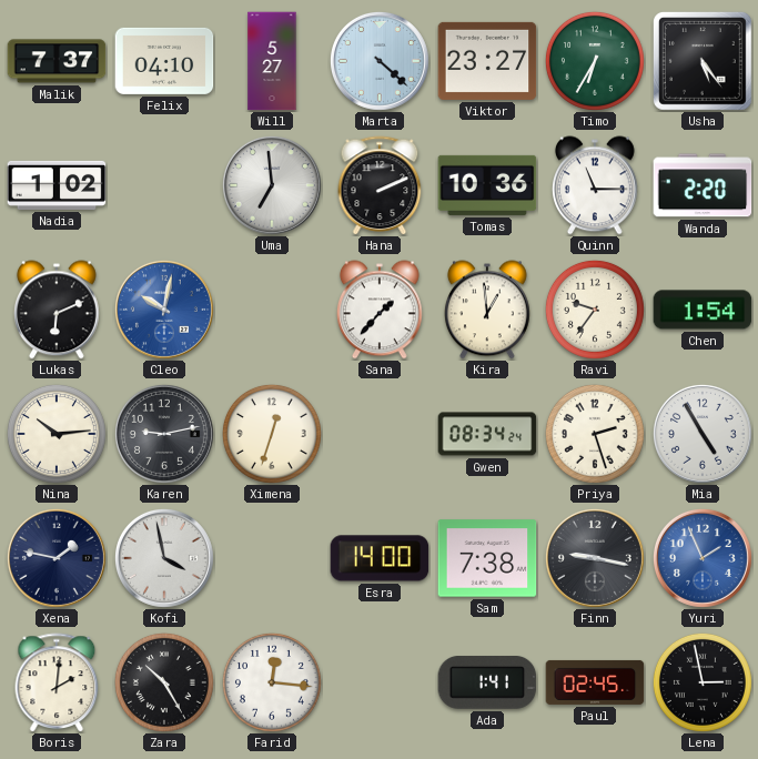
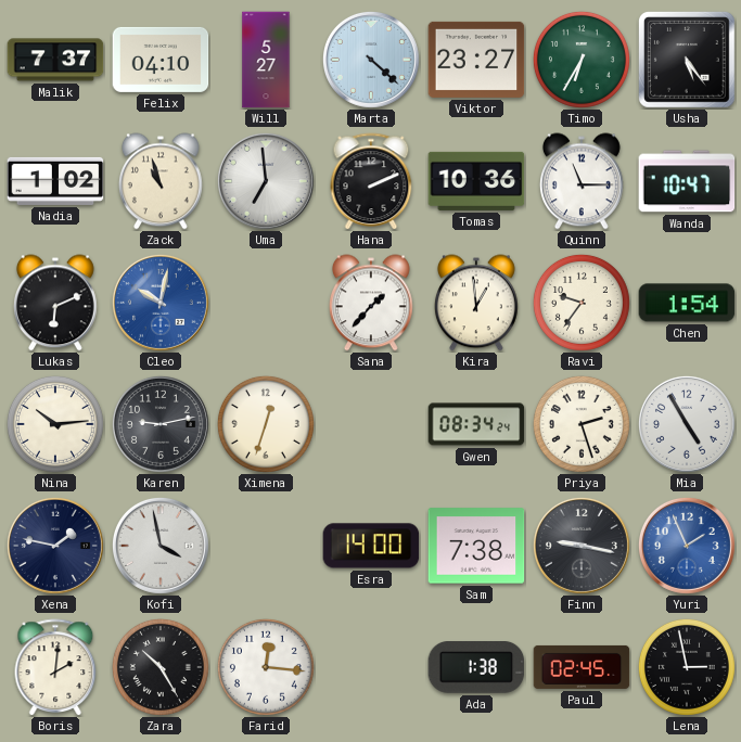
Zack: none -> 10:57
Wanda: 2:20 -> 10:47
Ada: 1:41 -> 1:38
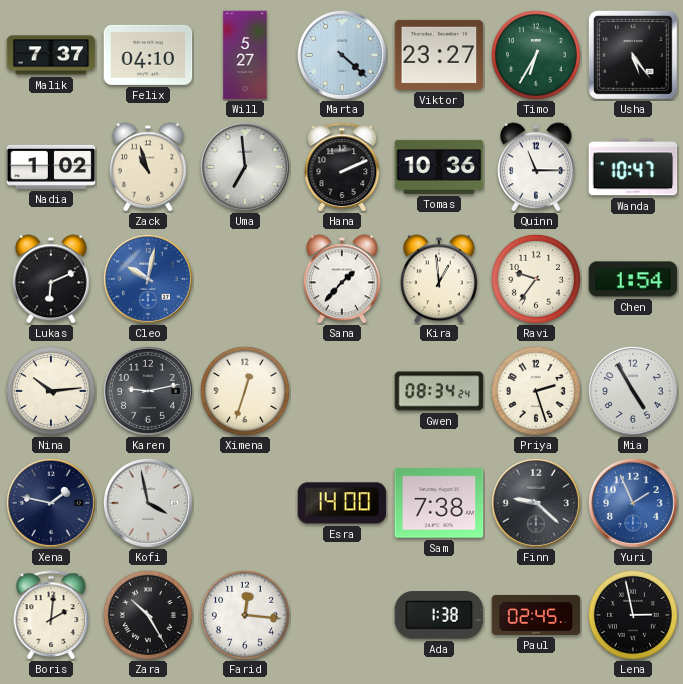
Finn: 9:17 -> 9:22
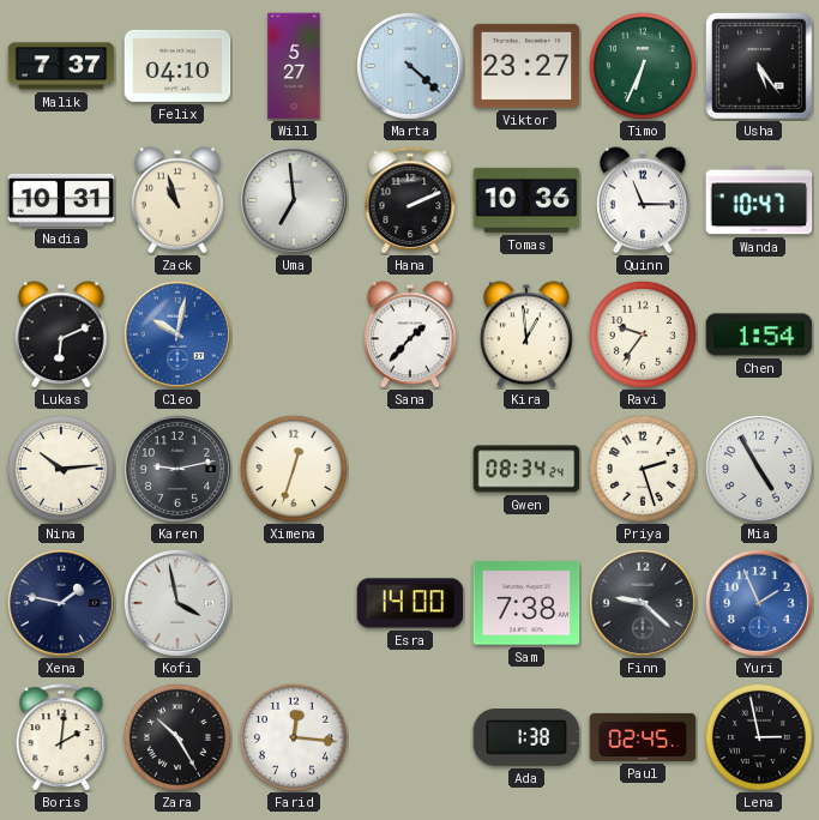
Timo: 6:35 -> 6:34
Nadia: 1:02 -> 10:31
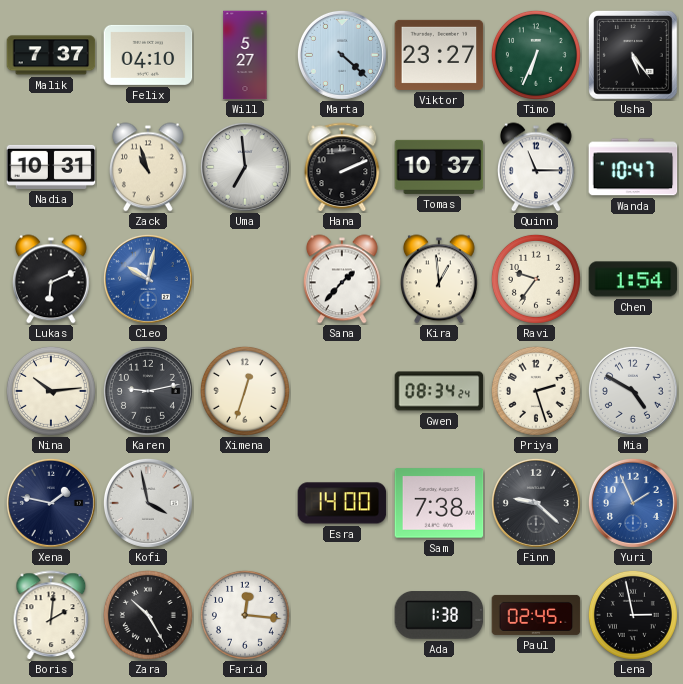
Tomas: 10:36 -> 10:37
Mia: 4:55 -> 4:50
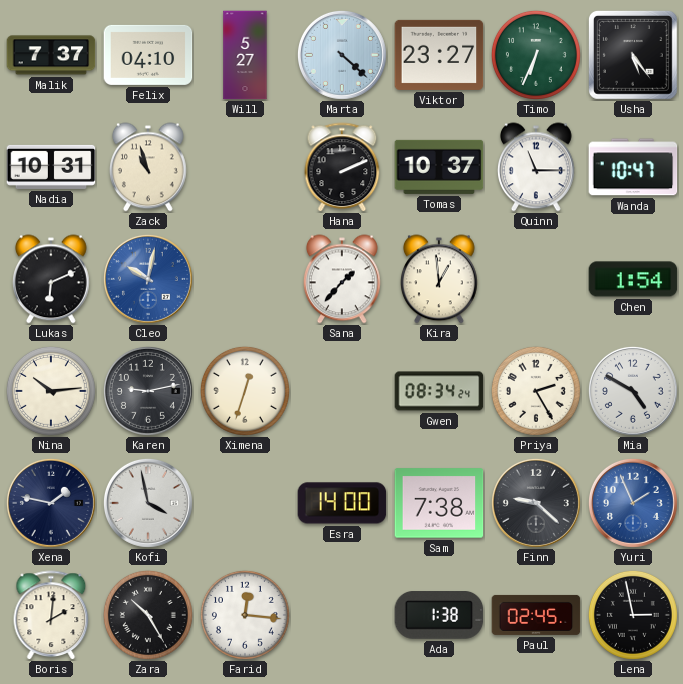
Uma: 6:59 -> none
Ravi: 9:36 -> none
Priya: 2:27 -> 2:25
